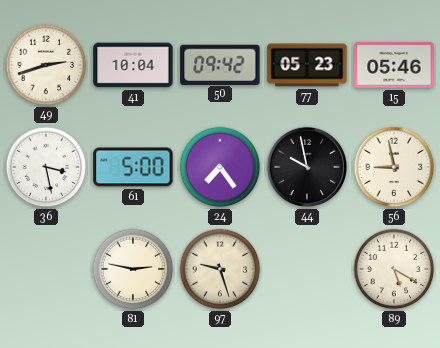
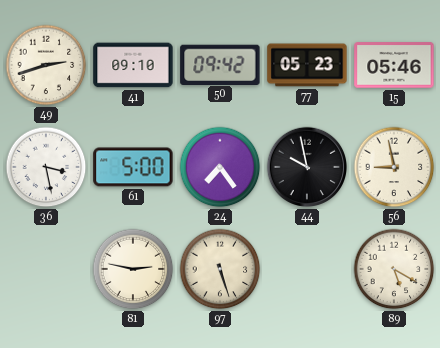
41: 10:04 -> 09:10
97: 9:27 -> 5:27
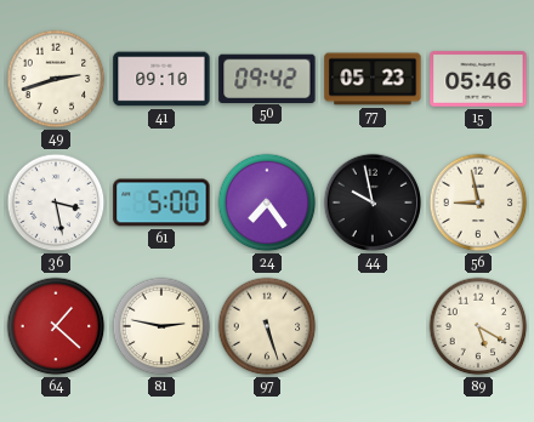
64: none -> 1:22
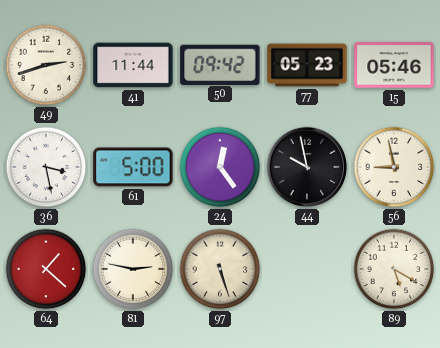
41: 09:10 -> 11:44
24: 7:24 -> 12:24
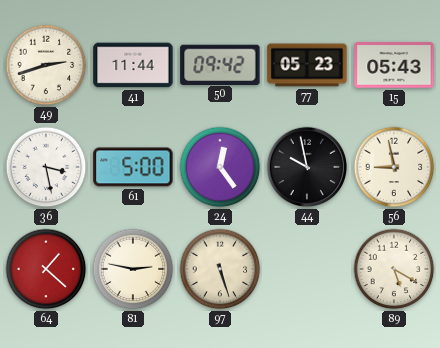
15: 05:46 -> 05:43
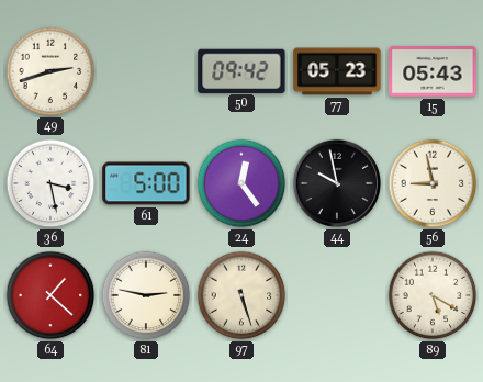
41: 11:44 -> none
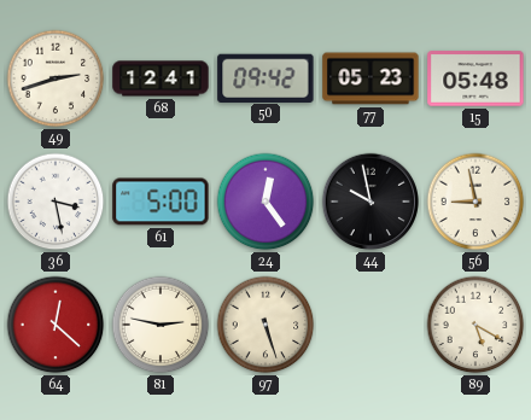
68: none -> 12:41
15: 05:43 -> 05:48
64: 1:22 -> 12:22
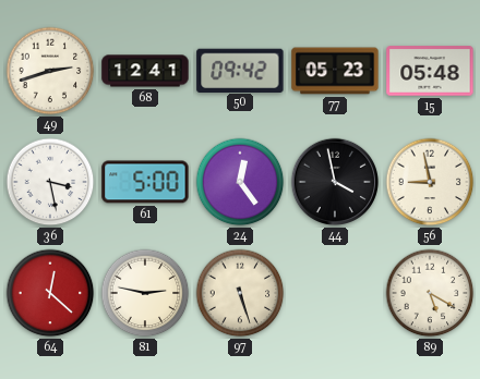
44: 9:58 -> 3:58
